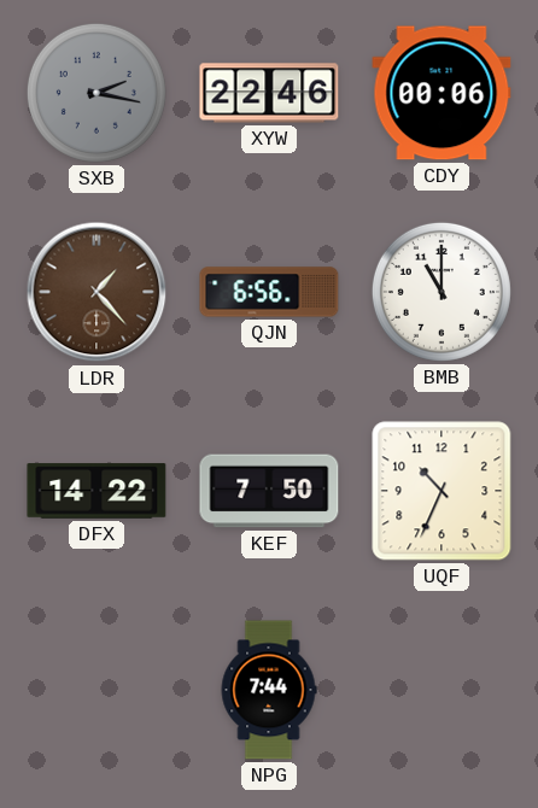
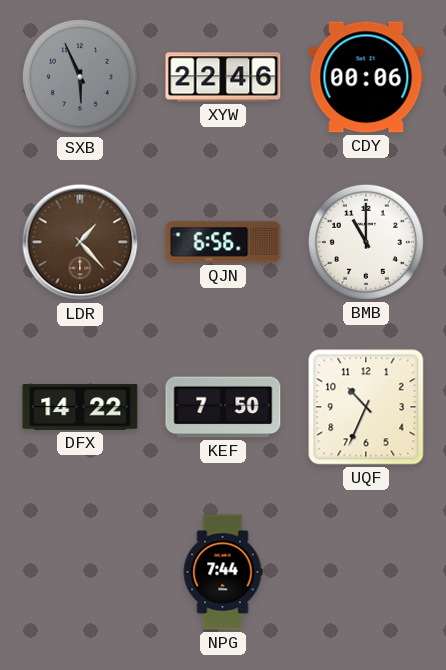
SXB: 2:17 -> 5:56
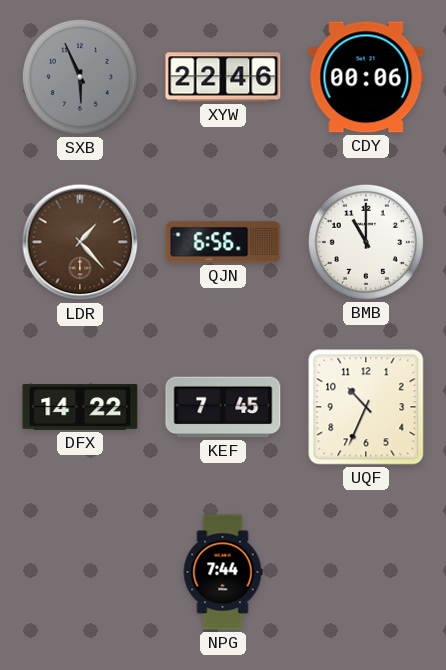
KEF: 7:50 -> 7:45
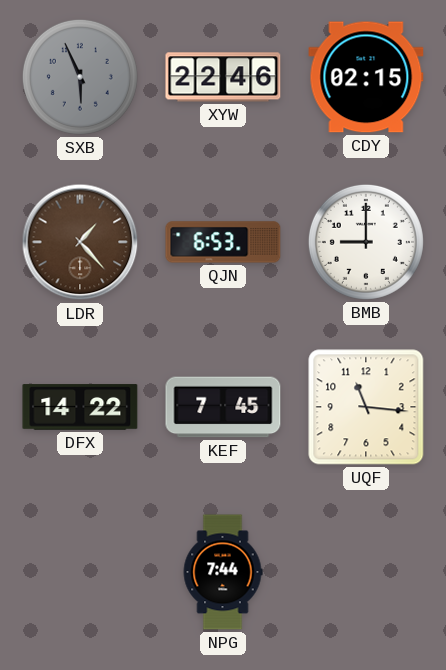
CDY: 00:06 -> 02:15
QJN: 6:56 -> 6:53
BMB: 11:00 -> 9:00
UQF: 10:34 -> 11:16
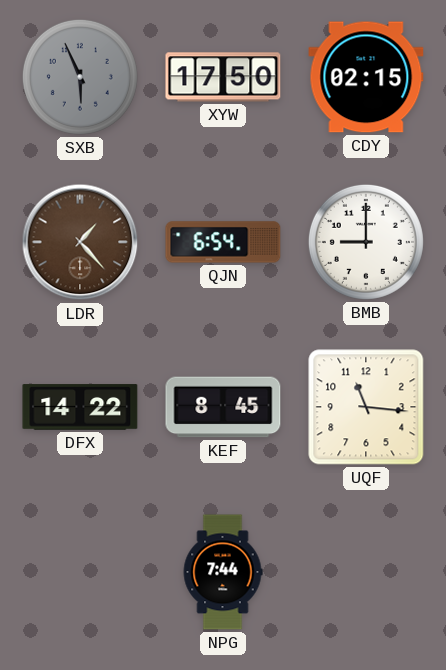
XYW: 22:46 -> 17:50
QJN: 6:53 -> 6:54
KEF: 7:45 -> 8:45
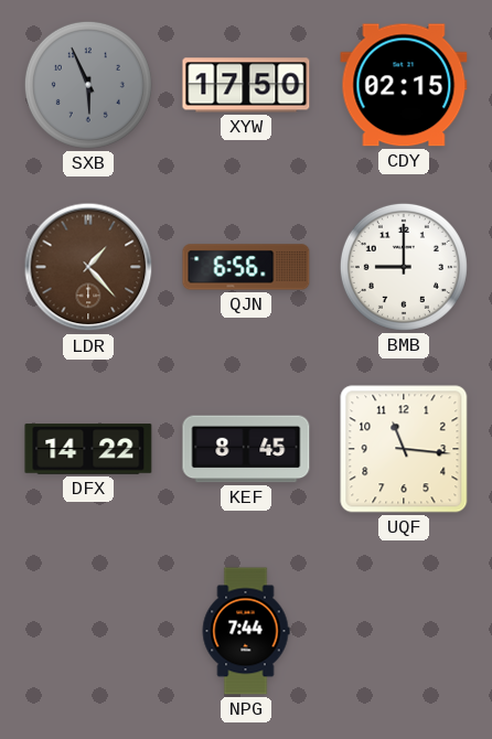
QJN: 6:54 -> 6:56
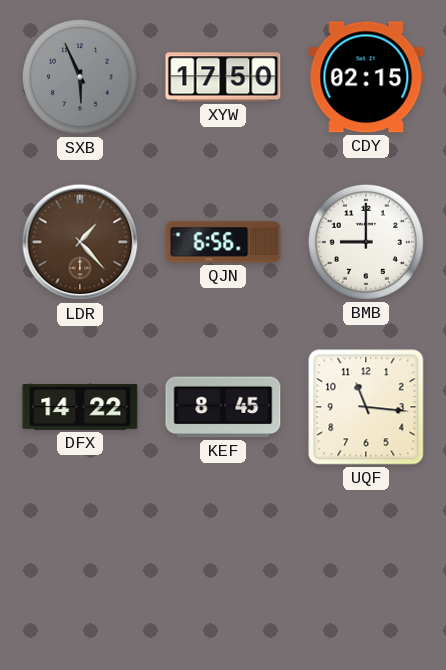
NPG: 7:44 -> none
